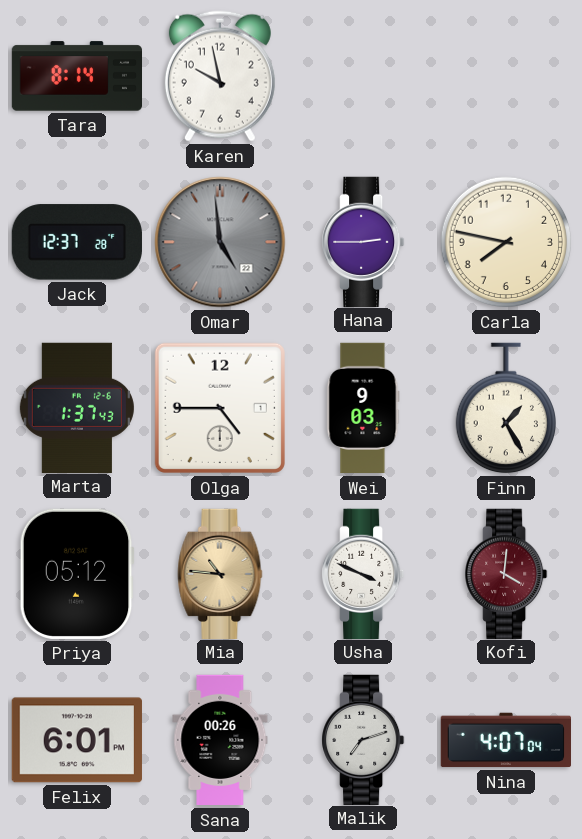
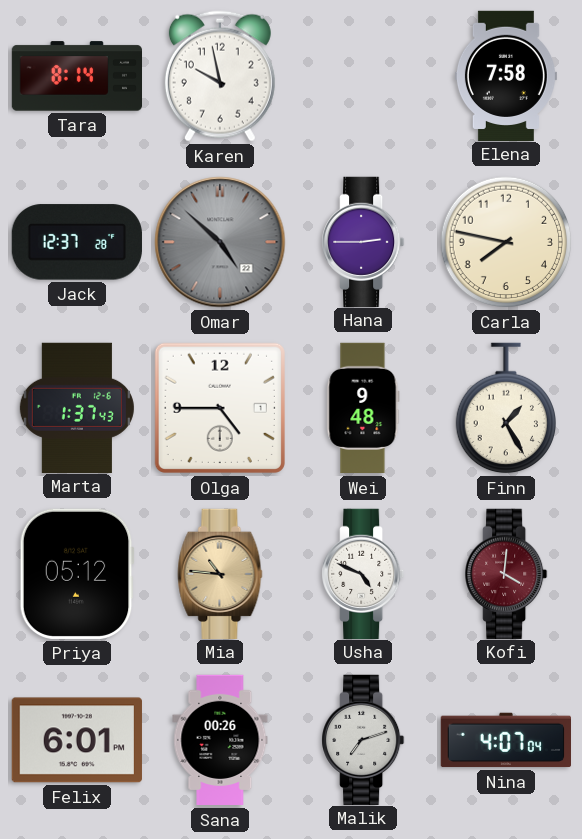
Elena: none -> 7:58
Omar: 4:59 -> 4:52
Wei: 9:03 -> 9:48
Usha: 3:49 -> 4:49
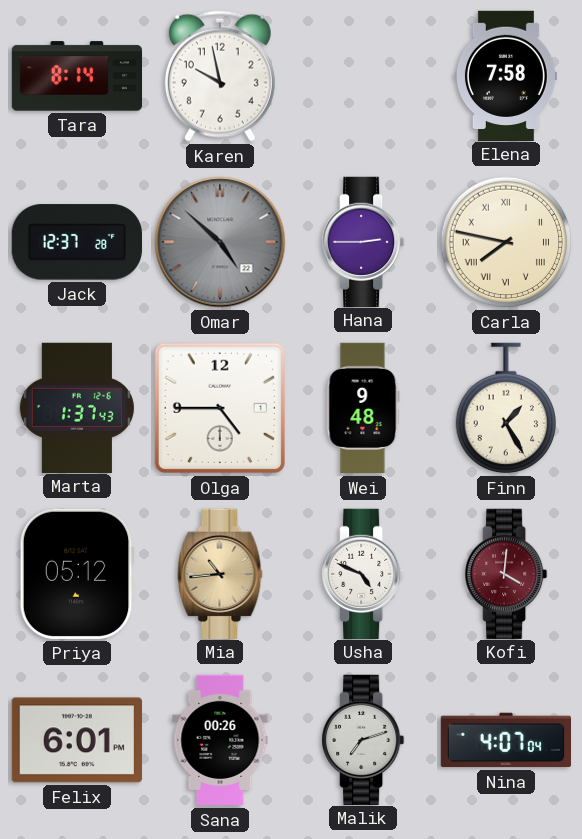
Carla numerals: Arabic -> Roman
Mia: 10:46 -> 10:44
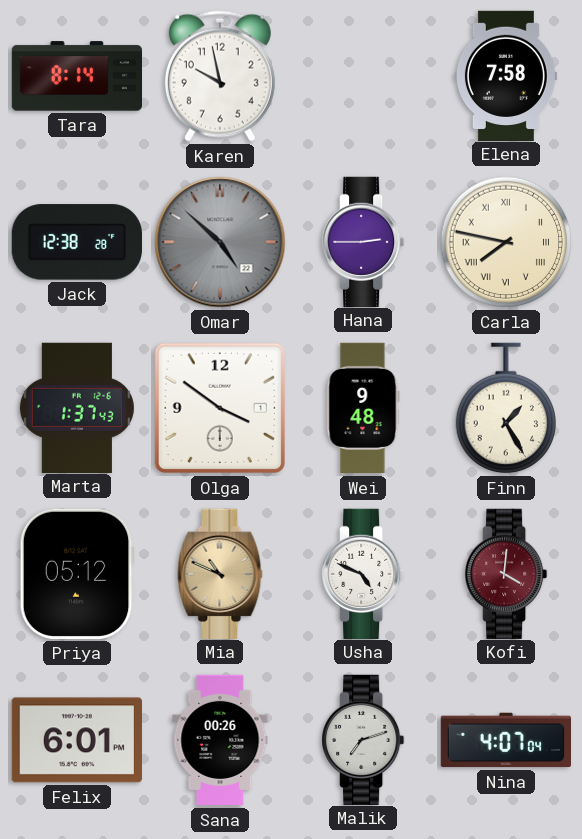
Jack: 12:37 -> 12:38
Olga: 4:45 -> 3:51
Mia: 10:44 -> 10:49
